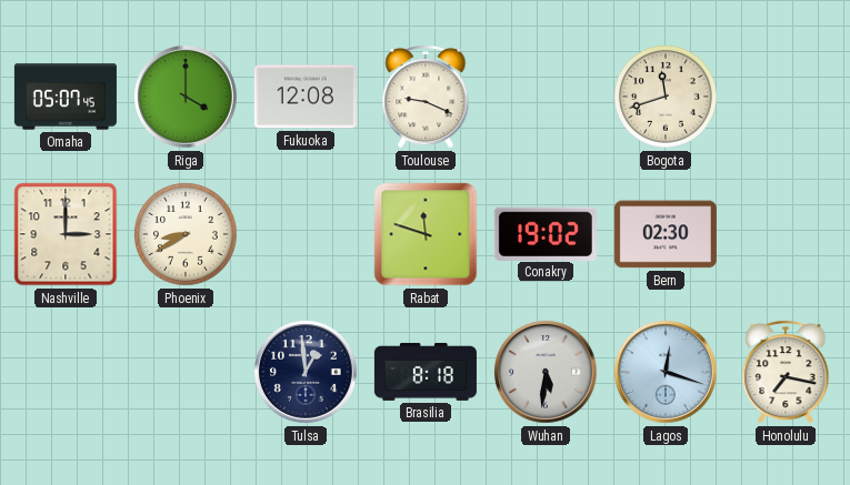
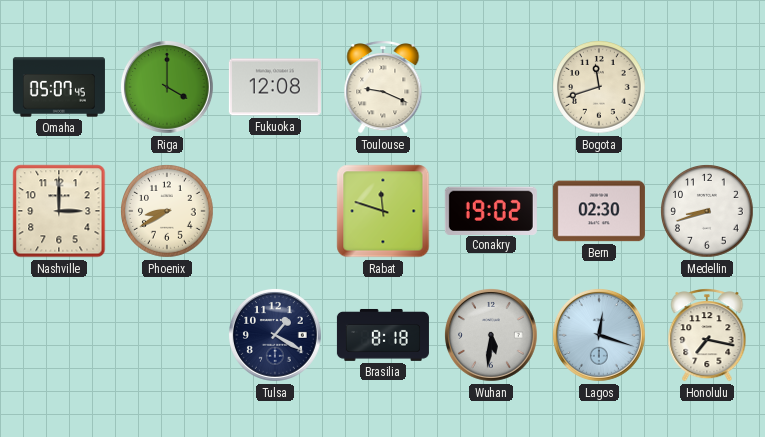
Medellin: none -> 8:42
Tulsa: 12:59 -> 1:20
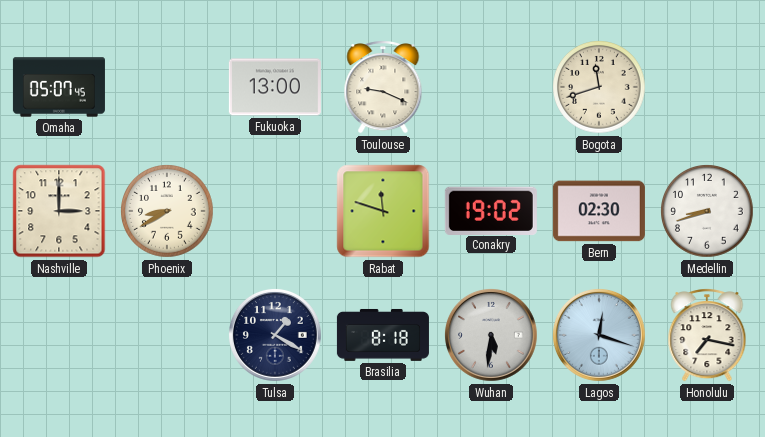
Riga: 4:00 -> none
Fukuoka: 12:08 -> 13:00
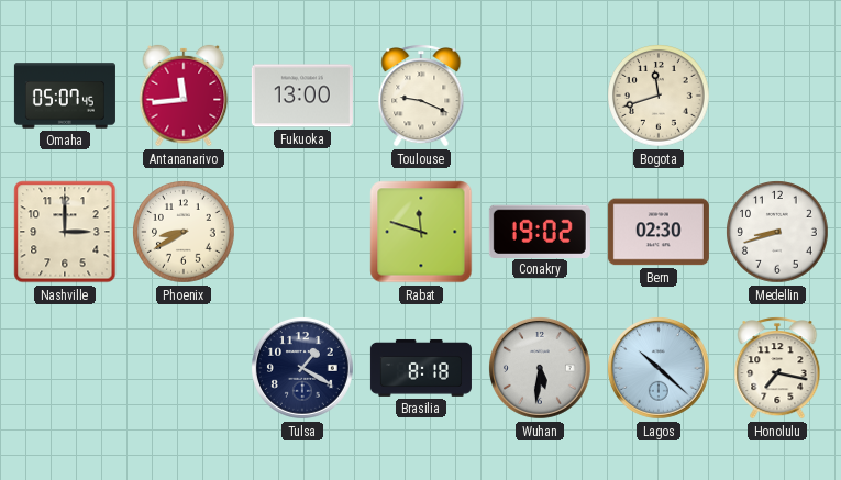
Antananarivo: none -> 11:44
Lagos: 12:18 -> 10:22
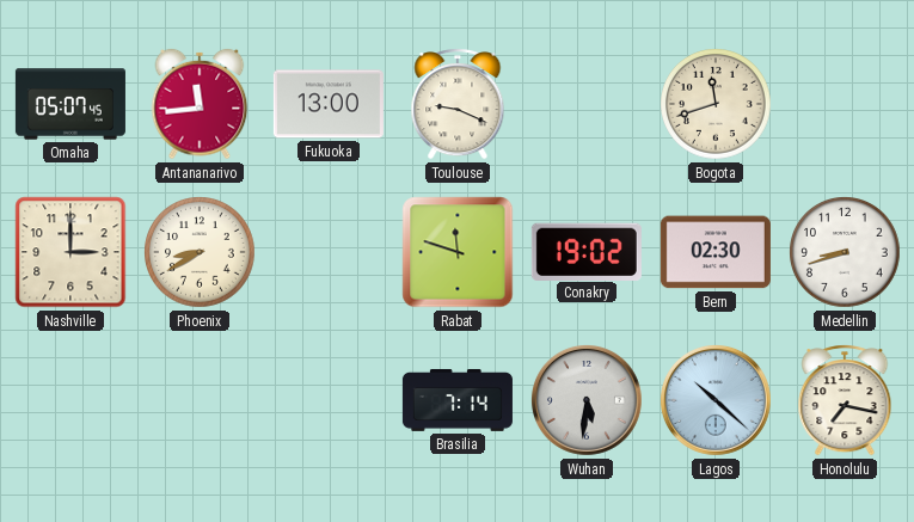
Tulsa: 1:20 -> none
Brasilia: 8:18 -> 7:14
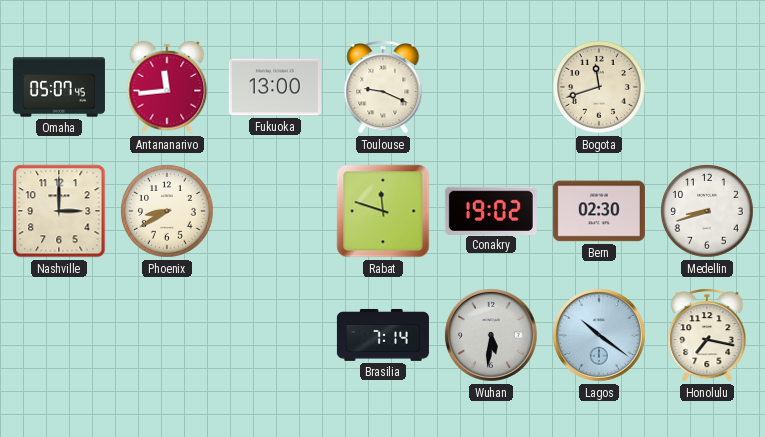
Lagos: 10:22 -> 10:21
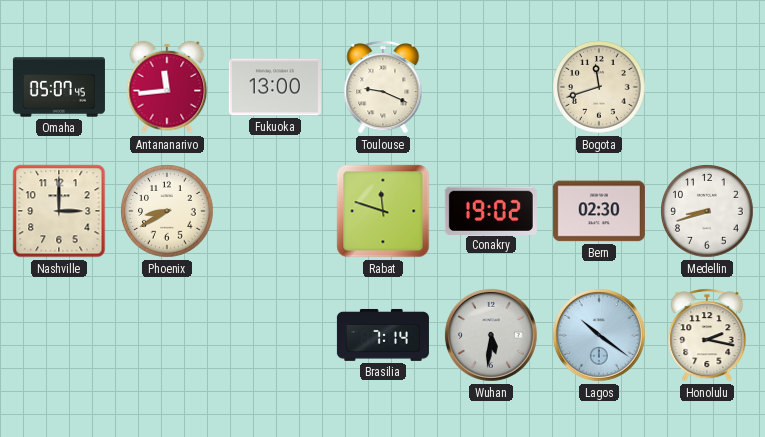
Honolulu: 7:17 -> 2:17
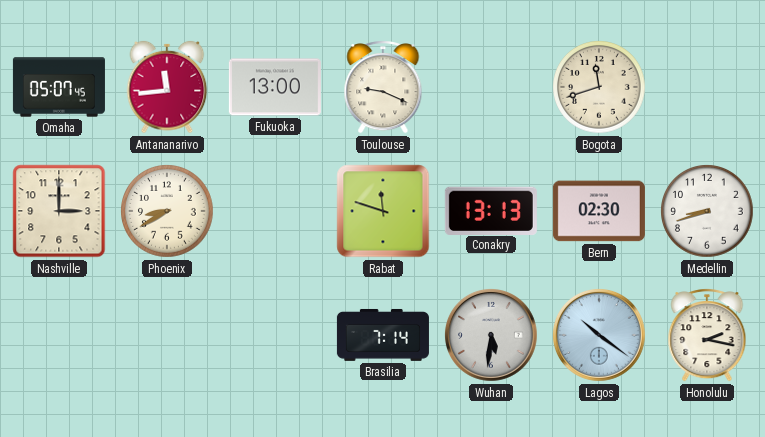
Conakry: 19:02 -> 13:13
